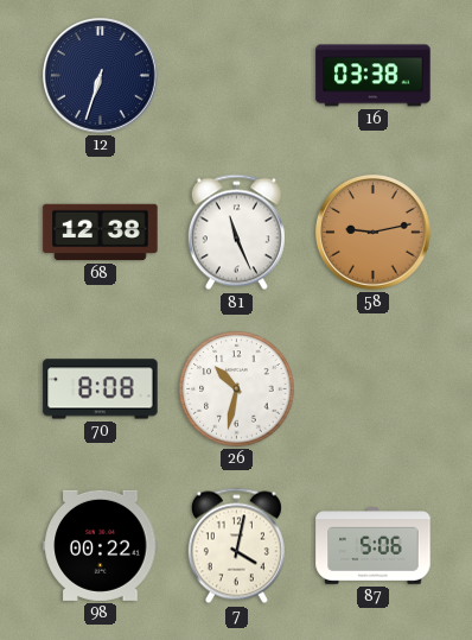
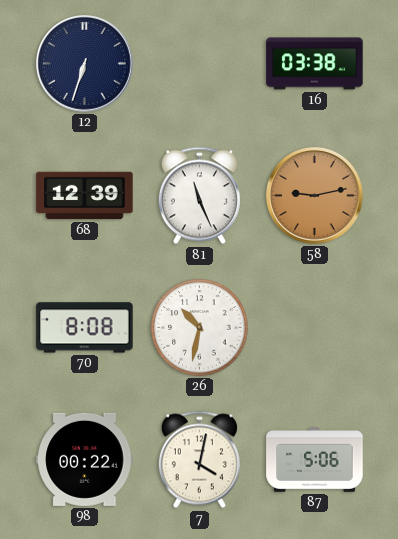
68: 12:38 -> 12:39
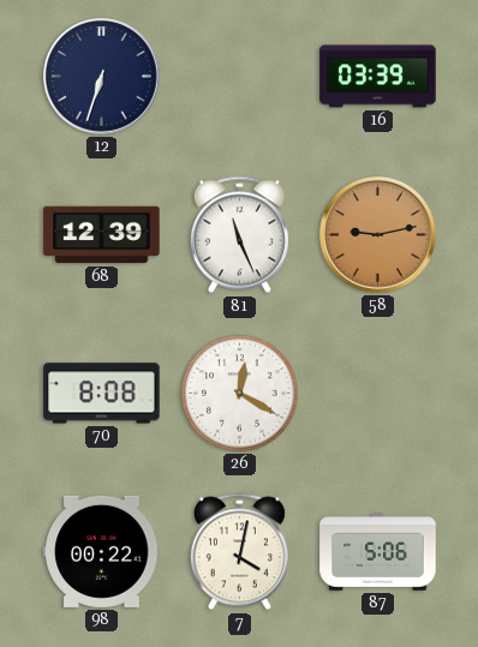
16: 03:38 -> 03:39
26: 10:32 -> 12:20
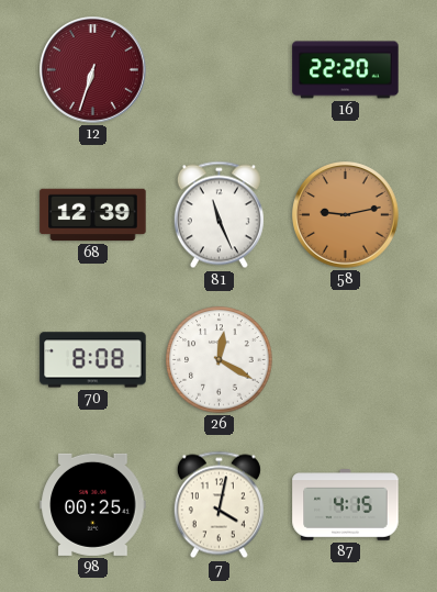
12 dial: navy -> burgundy
16: 03:39 -> 22:20
98: 00:22 -> 00:25
87: 5:06 -> 4:15
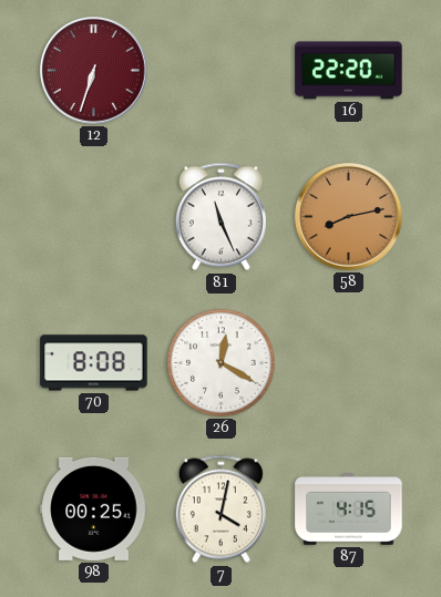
68: 12:39 -> none
58: 9:13 -> 8:13
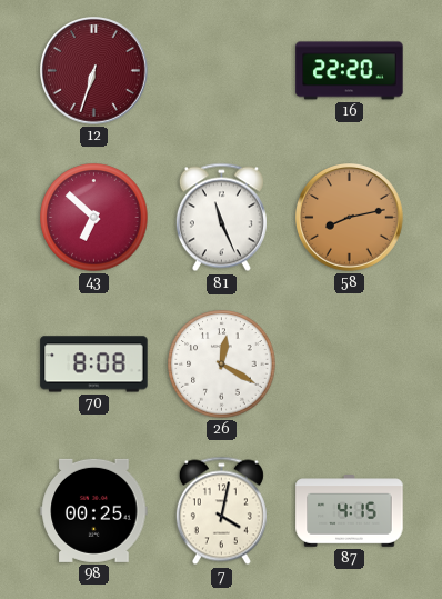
43: none -> 6:52
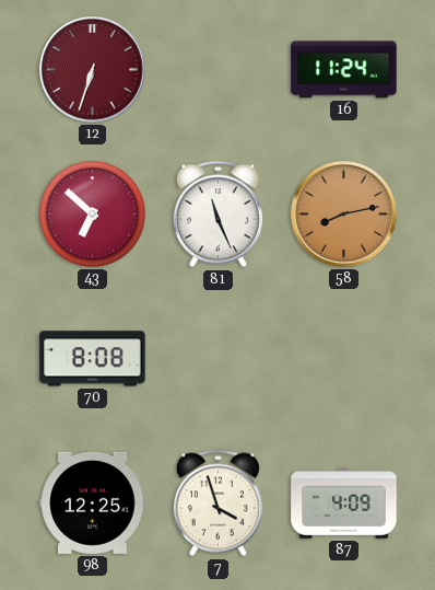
16: 22:20 -> 11:24
26: 12:20 -> none
98: 00:25 -> 12:25
7: 4:02 -> 3:57
87: 4:15 -> 4:09
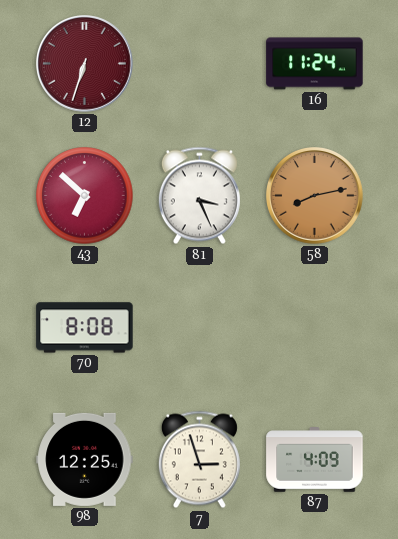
81: 11:26 -> 3:26
7: 3:57 -> 2:57
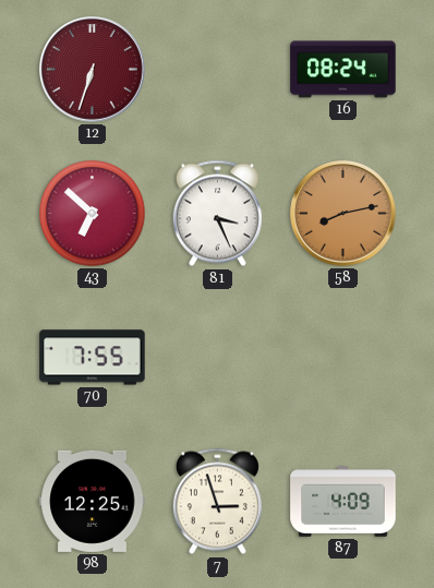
16: 11:24 -> 08:24
70: 8:08 -> 7:55
